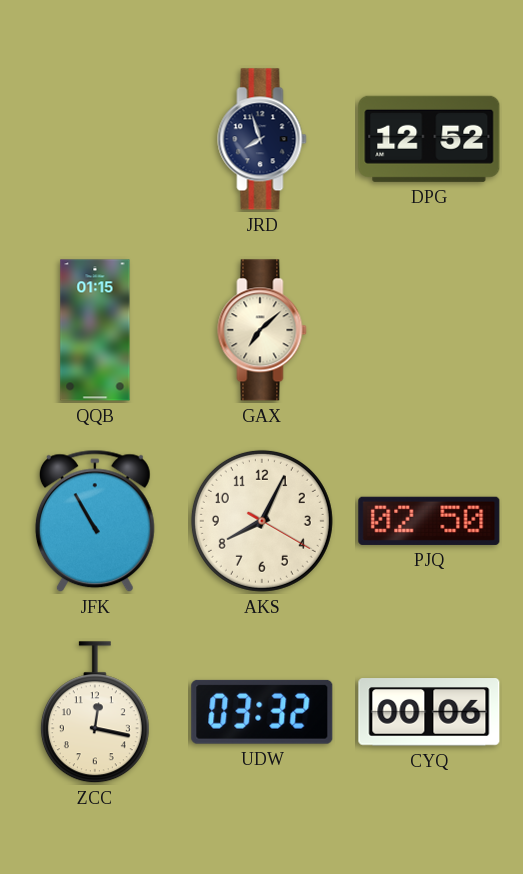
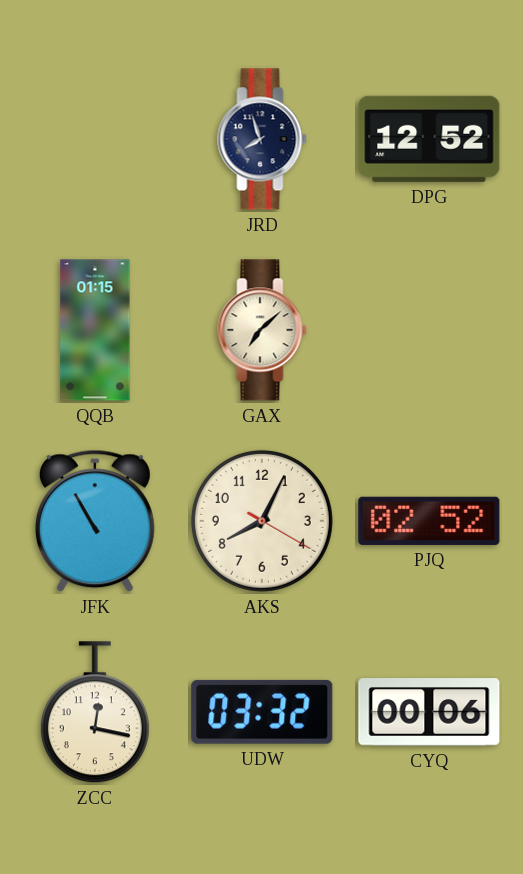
PJQ: 02:50 -> 02:52
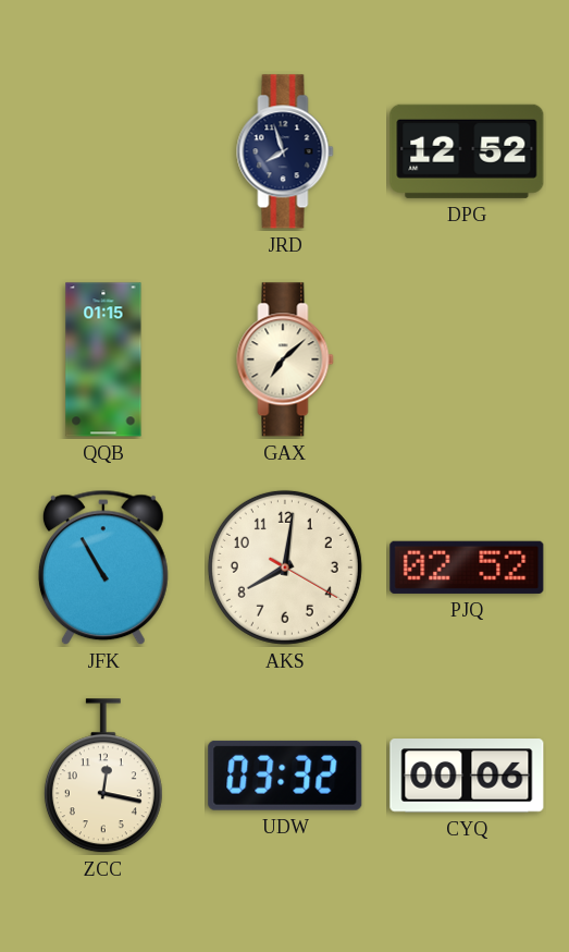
AKS: 8:04 -> 8:01
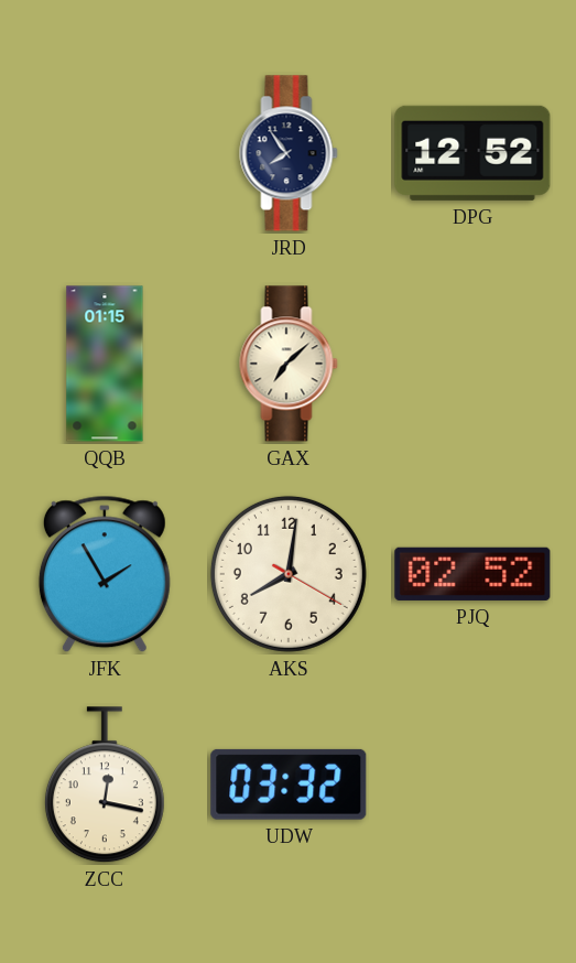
JRD: 7:57 -> 7:54
JFK: 10:55 -> 1:55
CYQ: 00:06 -> none
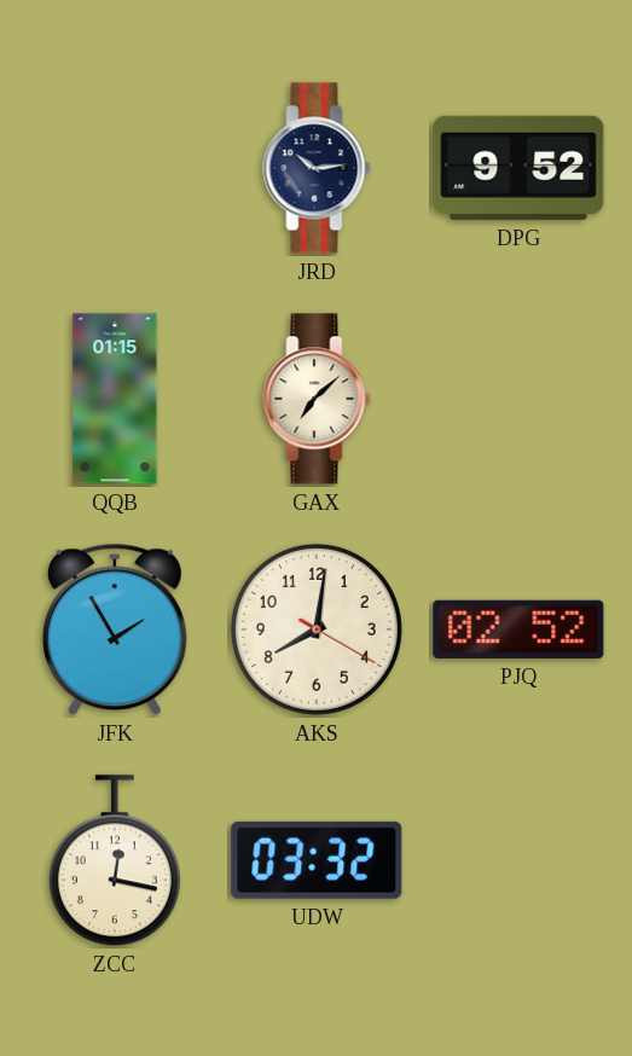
JRD: 7:54 -> 10:14
DPG: 12:52 -> 9:52
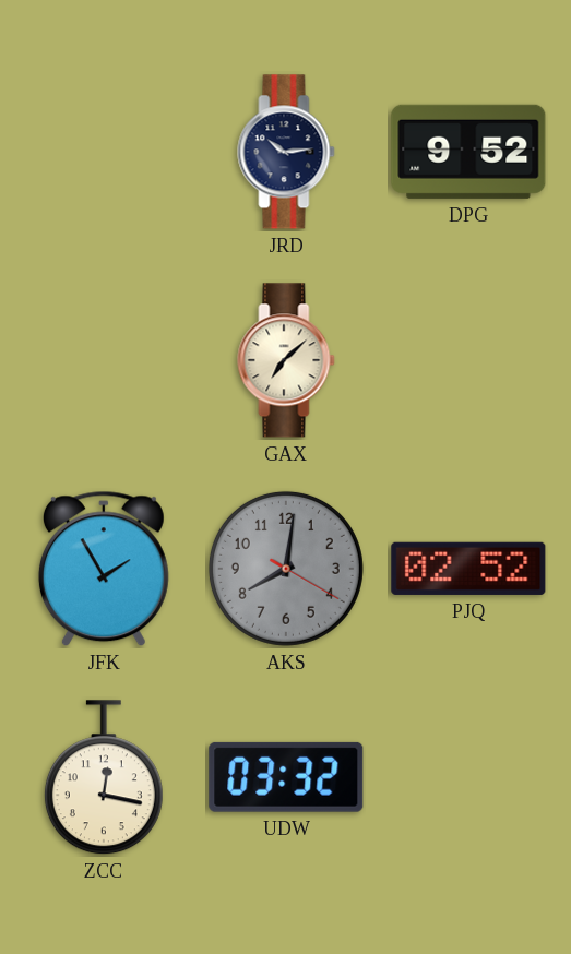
QQB: 01:15 -> none
AKS dial: cream -> grey
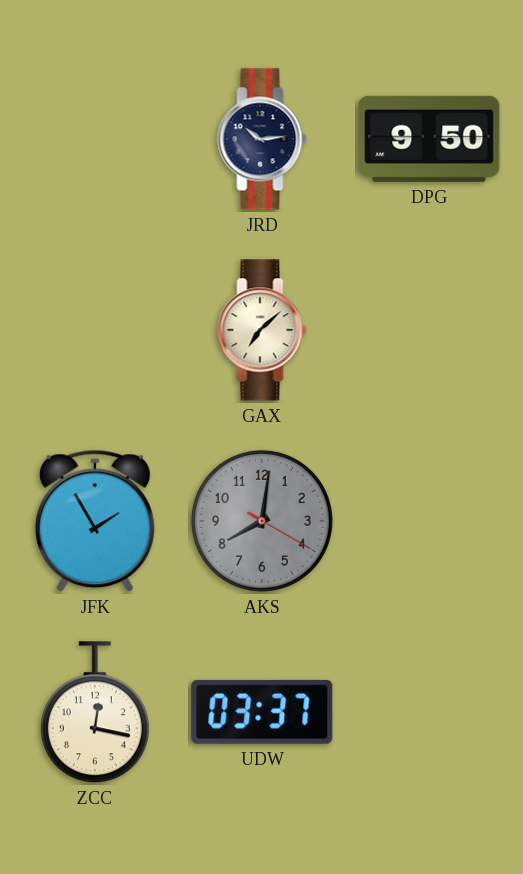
DPG: 9:52 -> 9:50
PJQ: 02:52 -> none
UDW: 03:32 -> 03:37
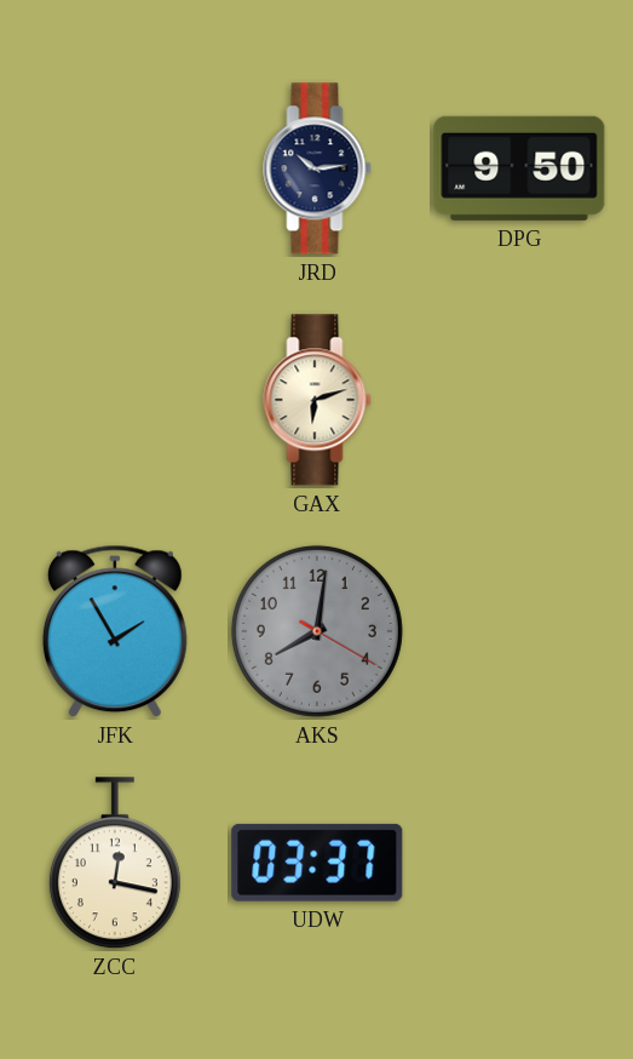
GAX: 7:08 -> 6:12
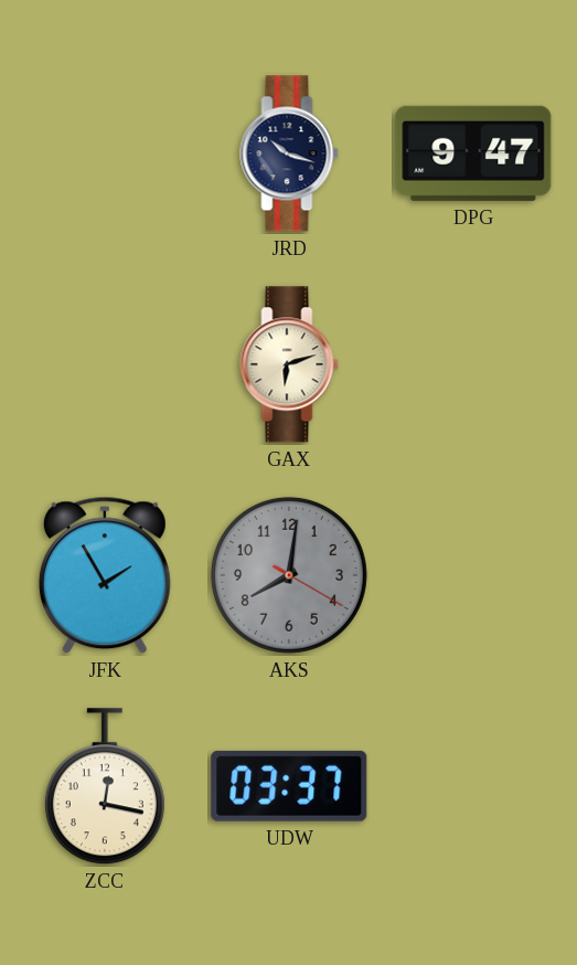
JRD: 10:14 -> 10:18
DPG: 9:50 -> 9:47
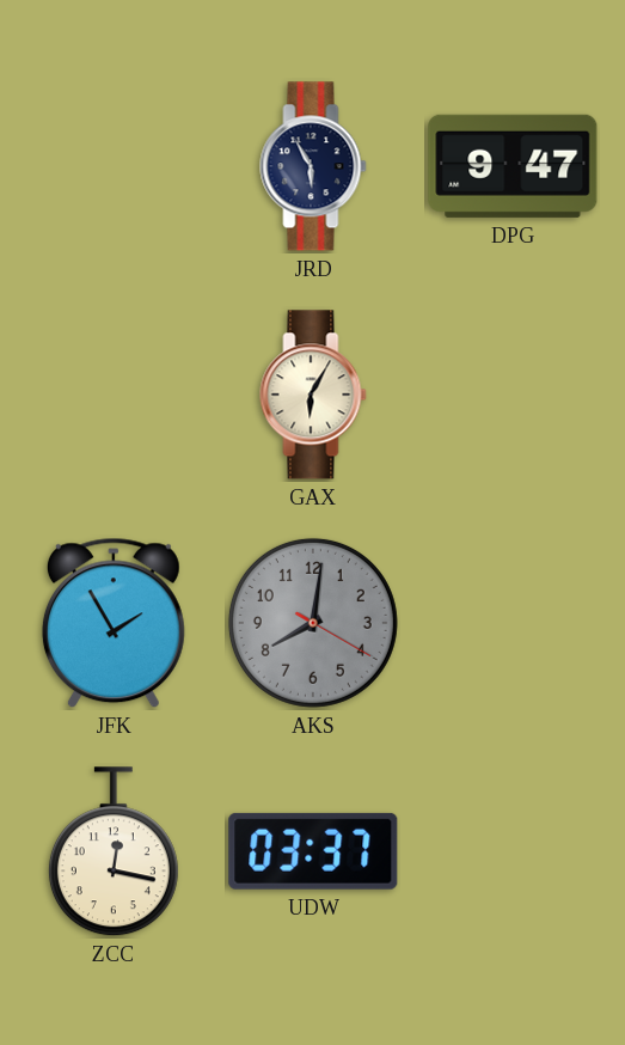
JRD: 10:18 -> 5:55
GAX: 6:12 -> 6:05
